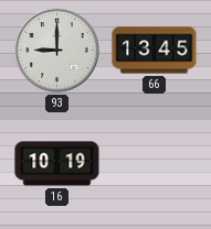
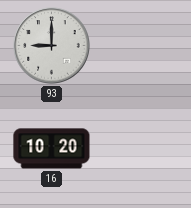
66: 13:45 -> none
16: 10:19 -> 10:20
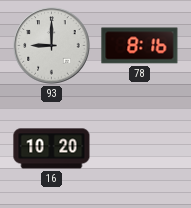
78: none -> 8:16
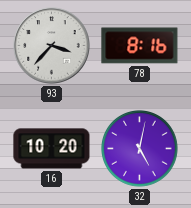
93: 9:00 -> 3:37
32: none -> 5:02
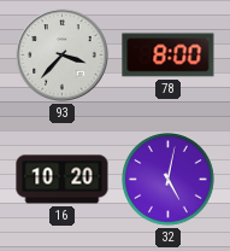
78: 8:16 -> 8:00
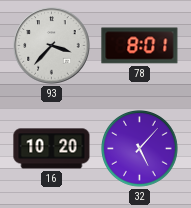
78: 8:00 -> 8:01
32: 5:02 -> 5:07
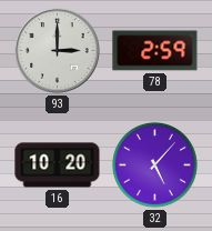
93: 3:37 -> 3:00
78: 8:01 -> 2:59
